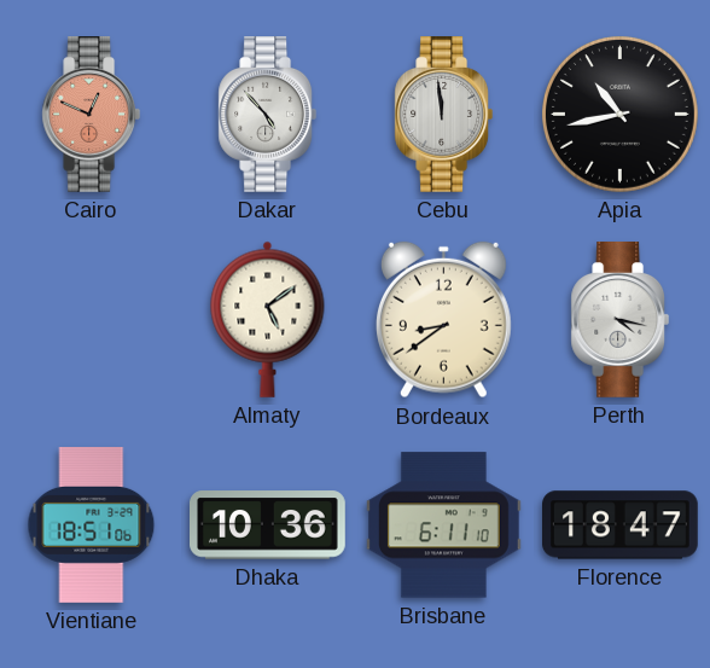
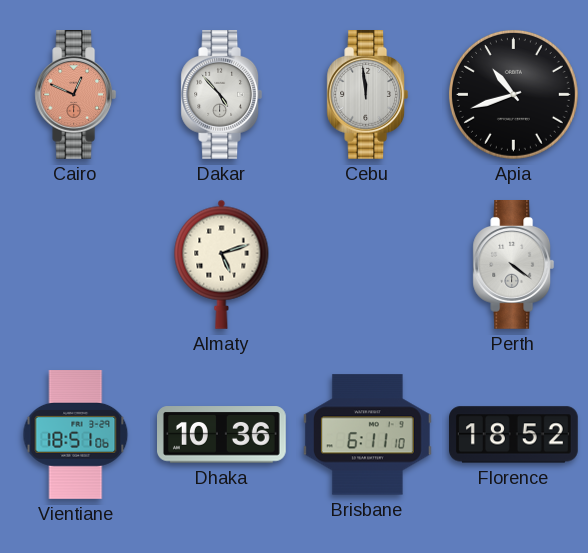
Apia: 10:43 -> 10:42
Almaty: 5:09 -> 5:12
Bordeaux: 8:39 -> none
Perth: 4:17 -> 4:21
Florence: 18:47 -> 18:52
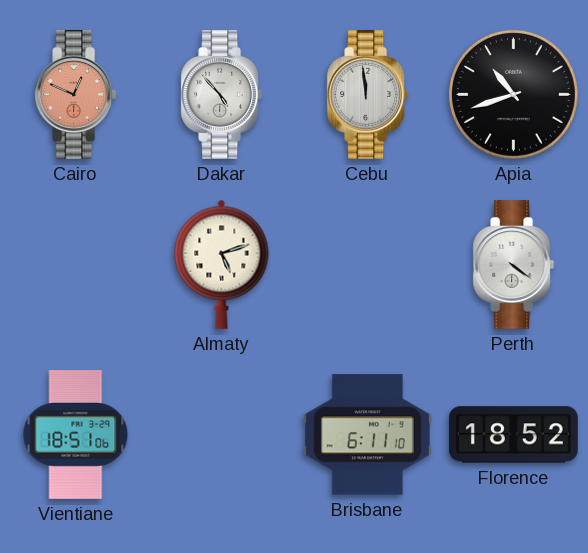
Dhaka: 10:36 -> none
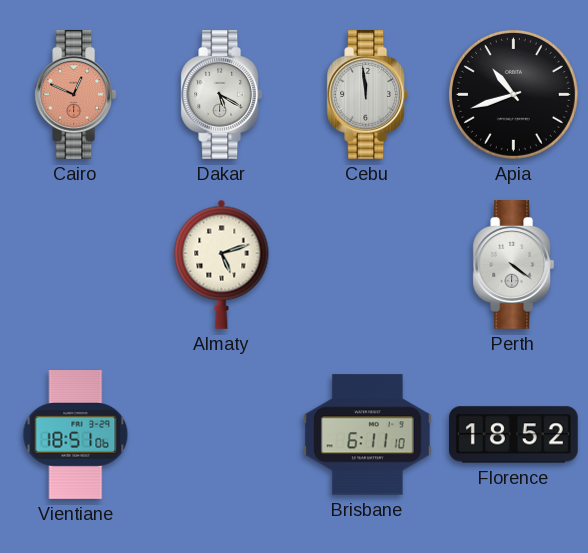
Dakar: 4:53 -> 5:20
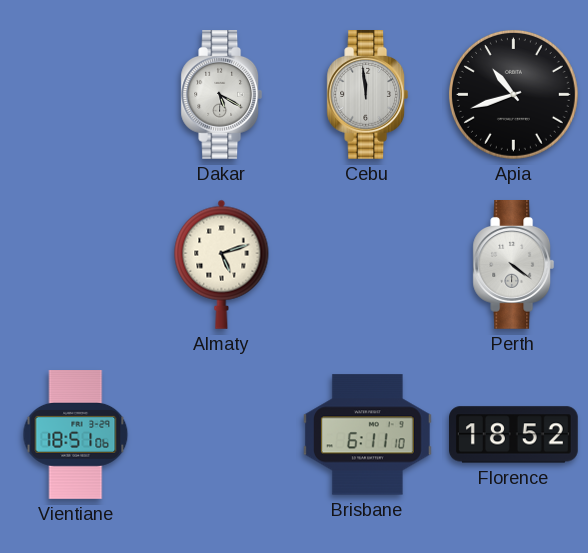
Cairo: 12:49 -> none
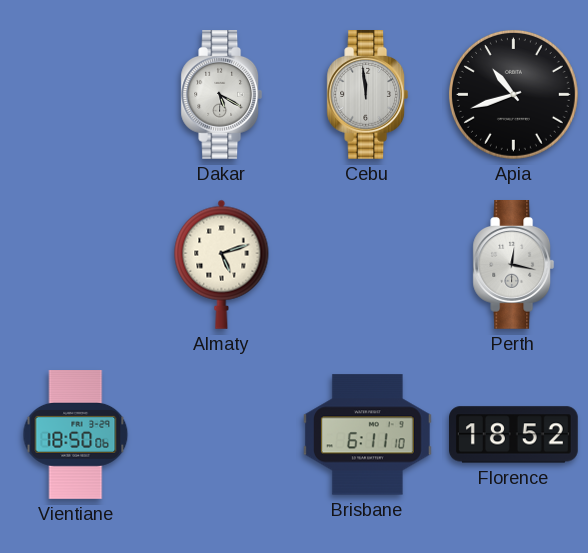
Perth: 4:21 -> 12:17
Vientiane: 18:51 -> 18:50
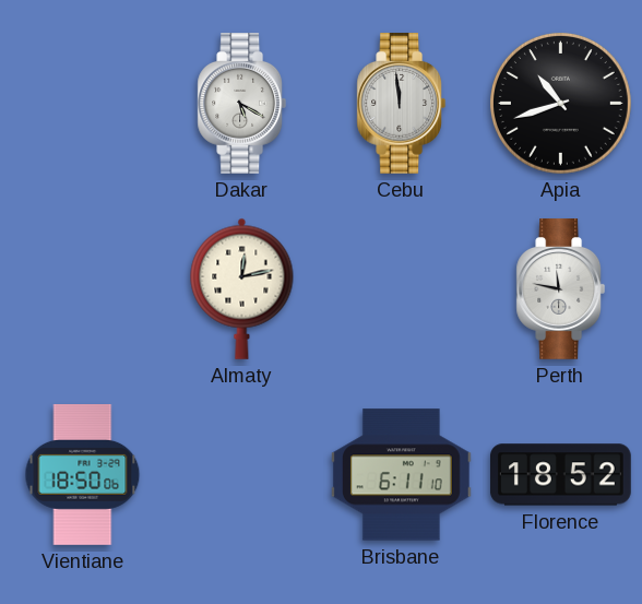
Almaty: 5:12 -> 12:13
Perth: 12:17 -> 11:47
